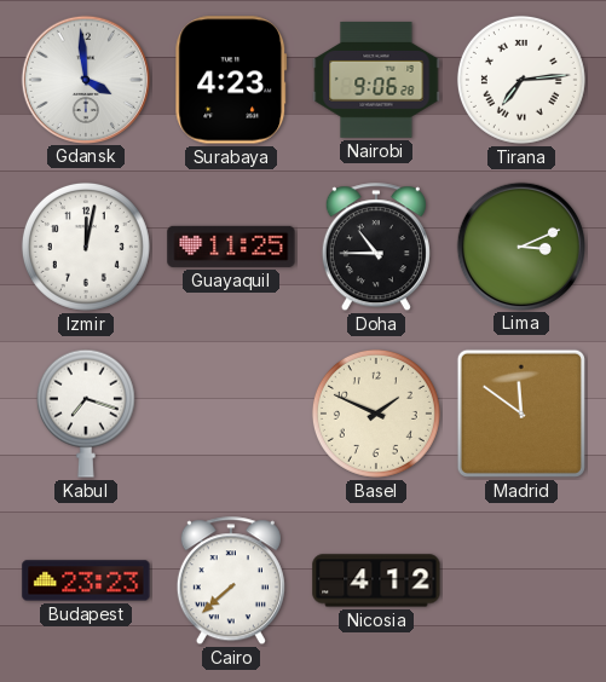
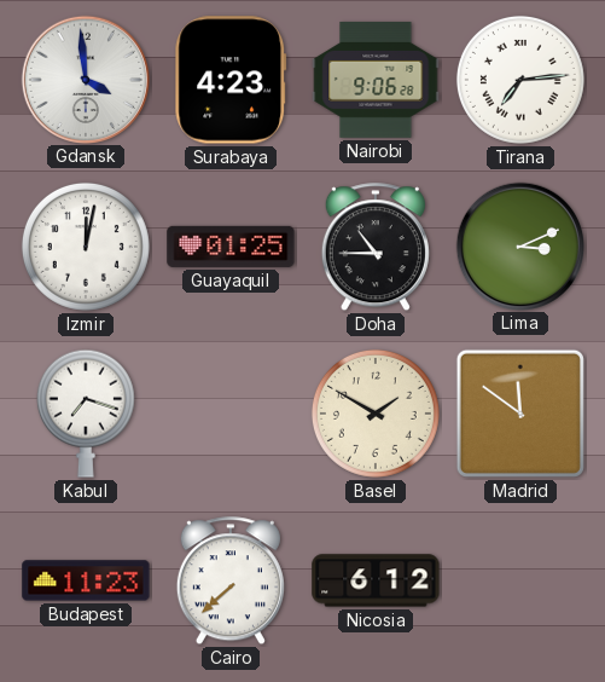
Guayaquil: 11:25 -> 01:25
Basel: 1:49 -> 1:50
Budapest: 23:23 -> 11:23
Nicosia: 4:12 -> 6:12
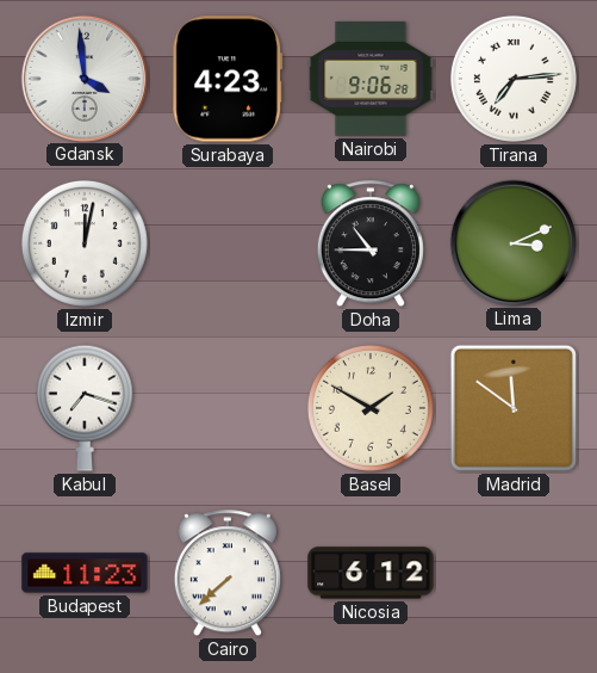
Guayaquil: 01:25 -> none
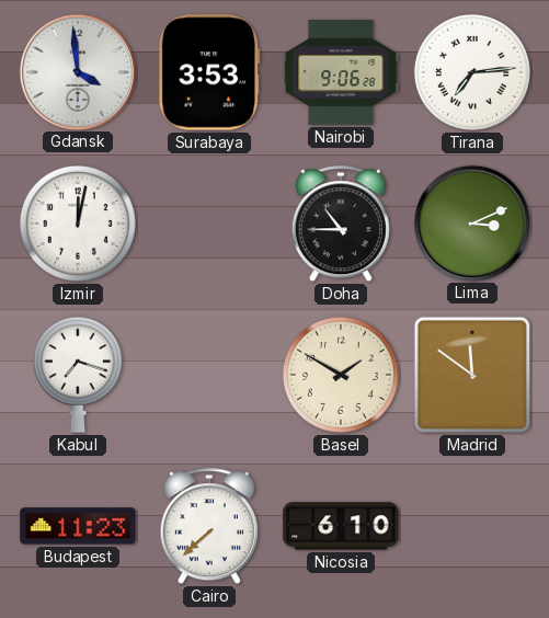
Surabaya: 4:23 -> 3:53
Nicosia: 6:12 -> 6:10
